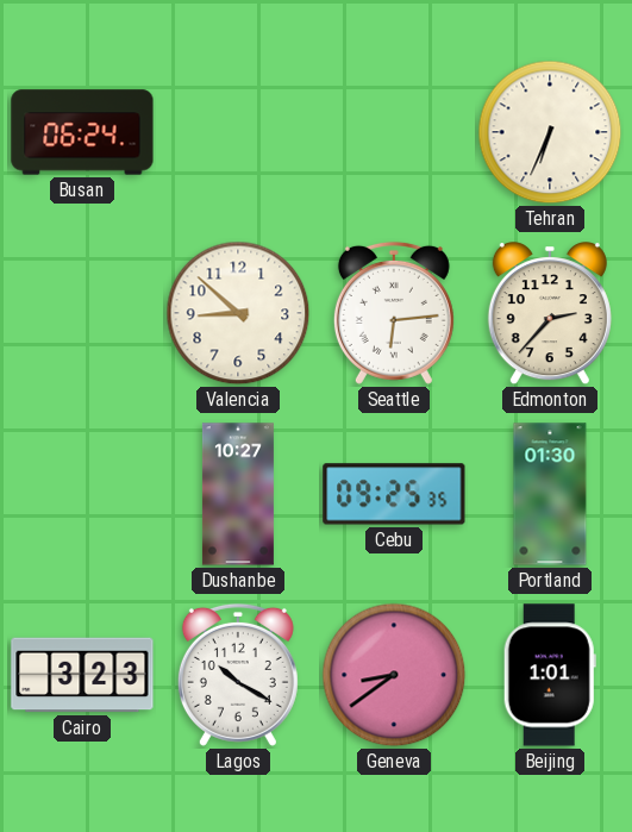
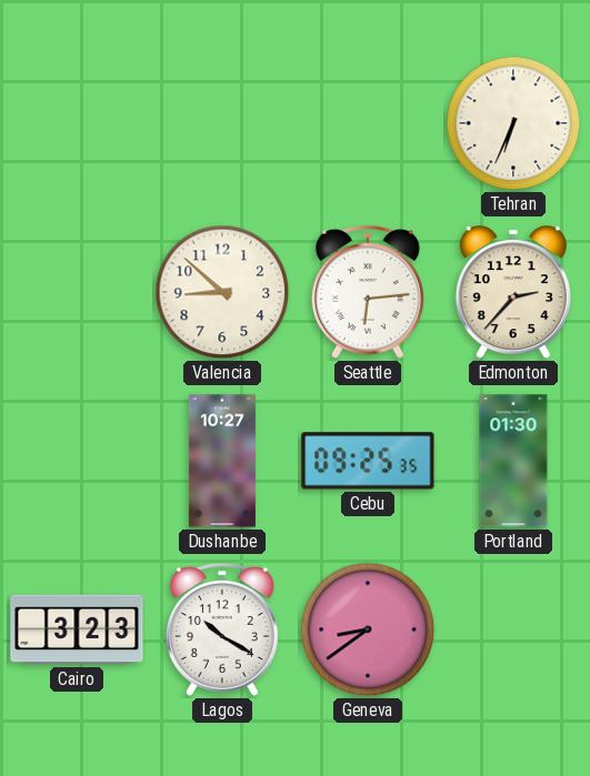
Busan: 06:24 -> none
Beijing: 1:01 -> none
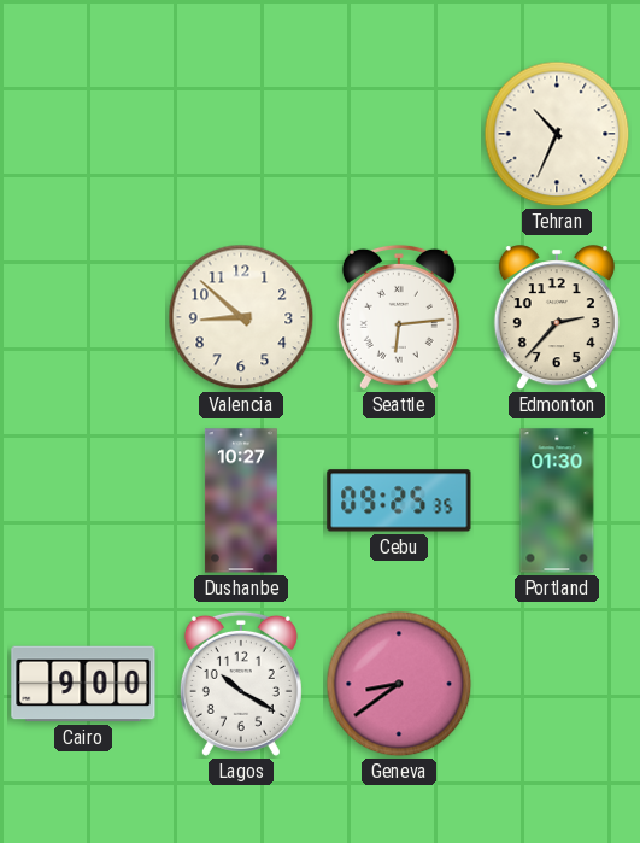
Tehran: 6:34 -> 10:34
Cairo: 3:23 -> 9:00
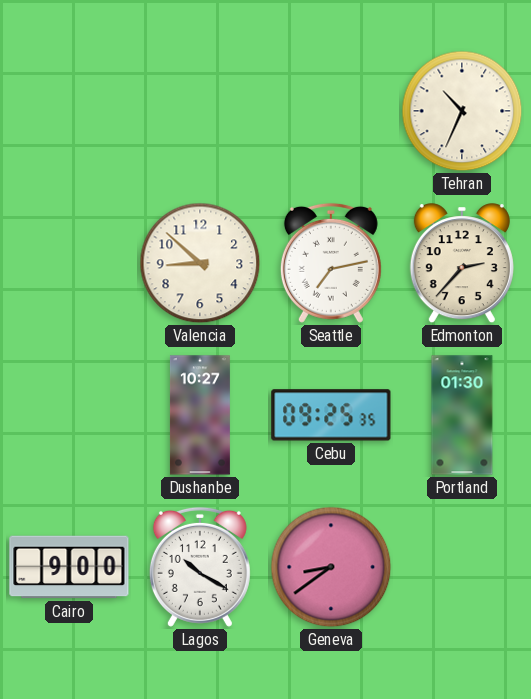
Seattle: 6:14 -> 7:13
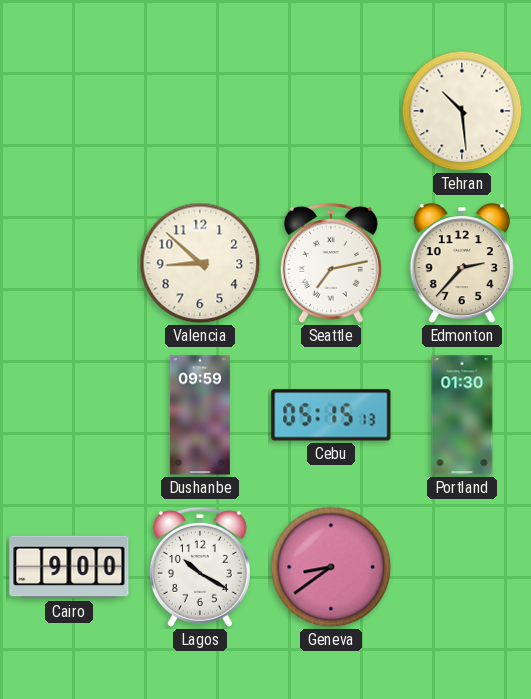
Tehran: 10:34 -> 10:29
Dushanbe: 10:27 -> 09:59
Cebu: 09:25 -> 05:15
